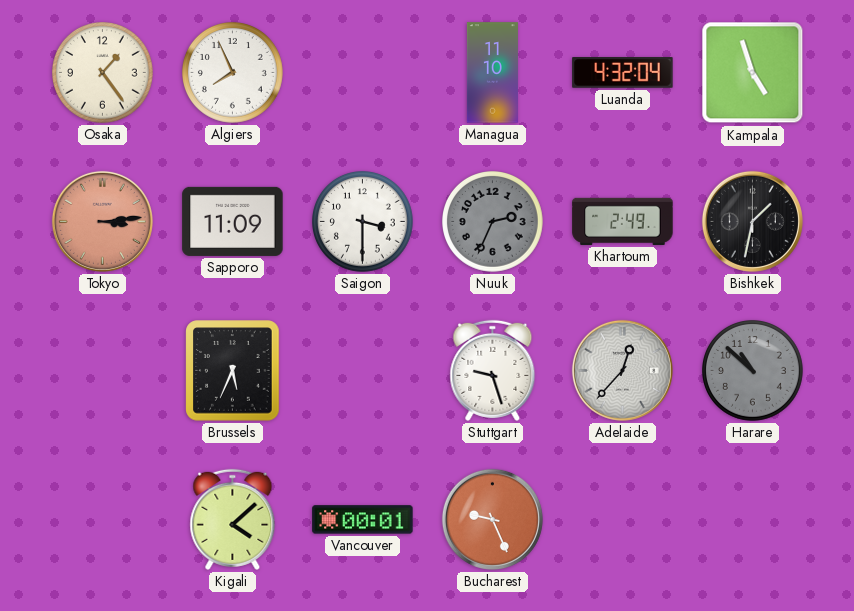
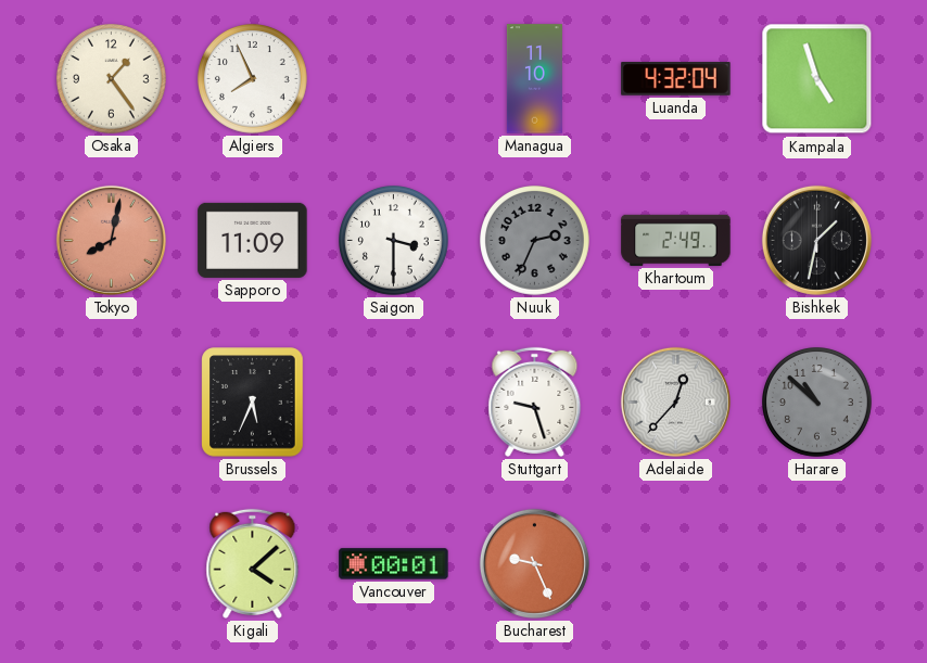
Tokyo: 3:14 -> 8:02
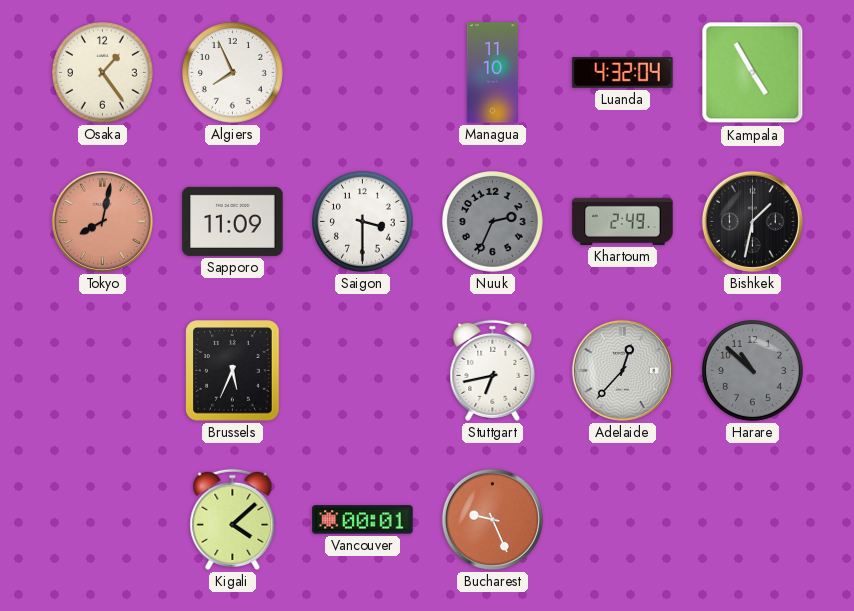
Kampala: 4:57 -> 4:55
Stuttgart: 9:27 -> 6:43
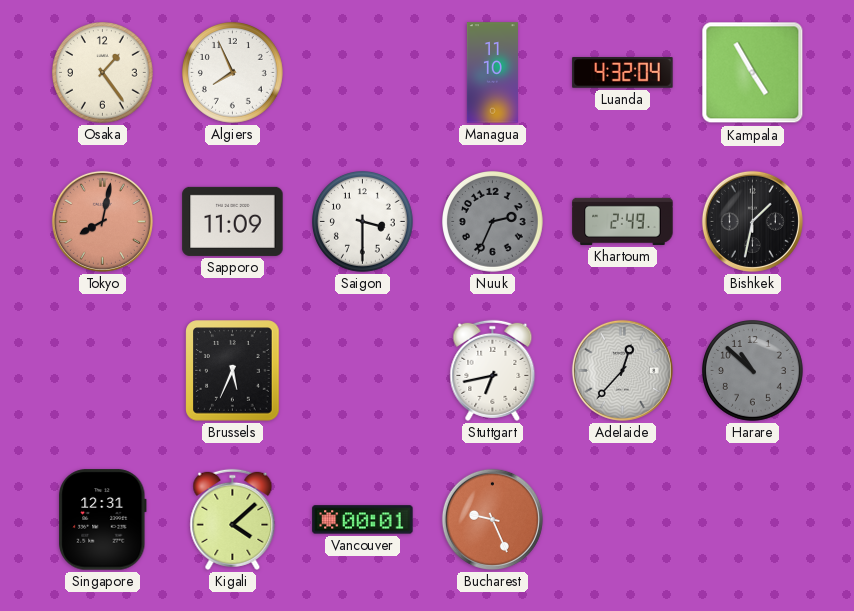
Singapore: none -> 12:31
